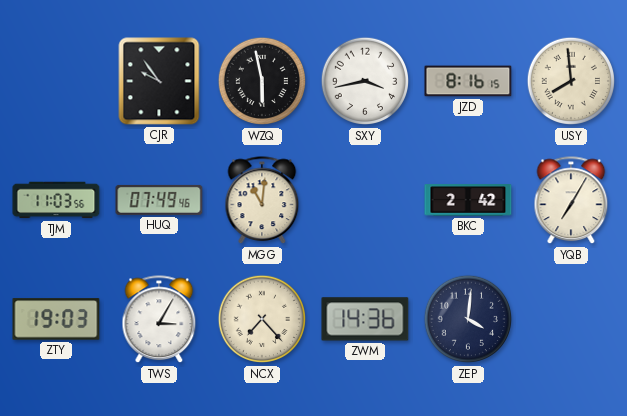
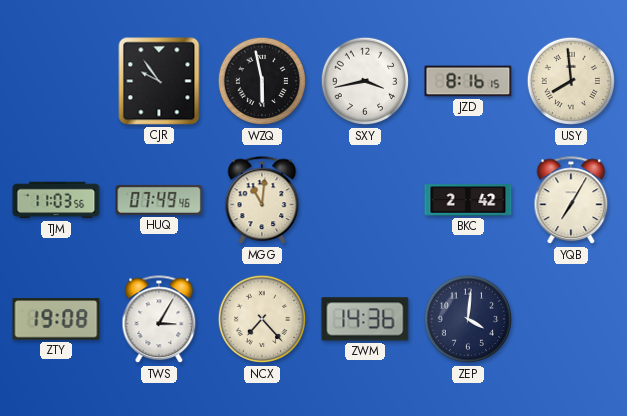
ZTY: 19:03 -> 19:08
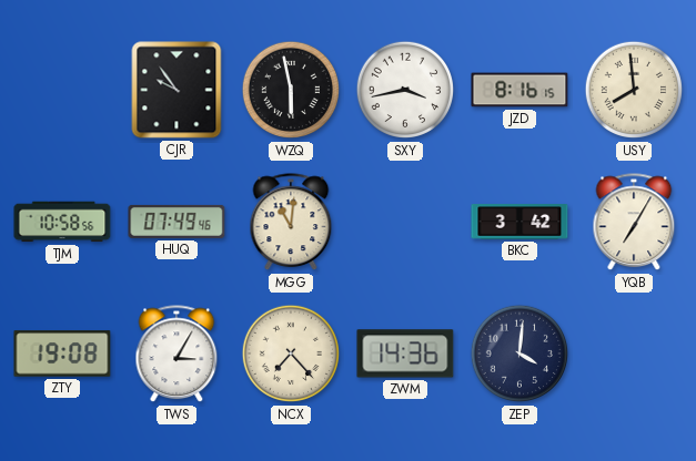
TJM: 11:03 -> 10:58
BKC: 2:42 -> 3:42
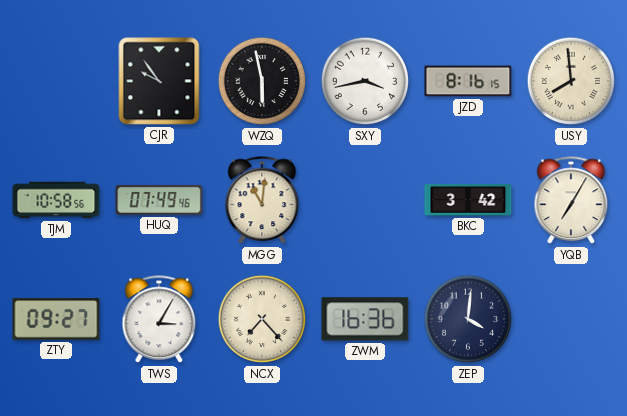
ZTY: 19:08 -> 09:27
ZWM: 14:36 -> 16:36
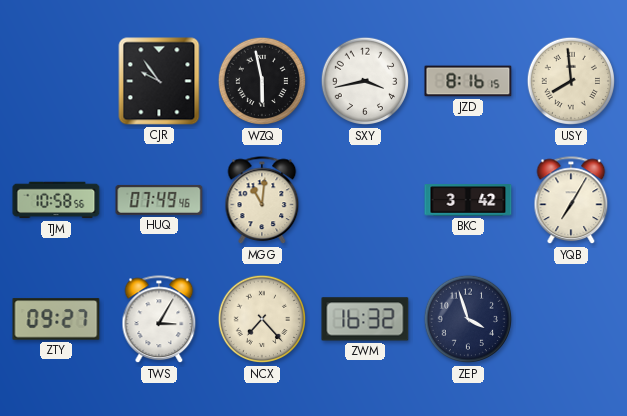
ZWM: 16:36 -> 16:32
ZEP: 4:01 -> 3:57
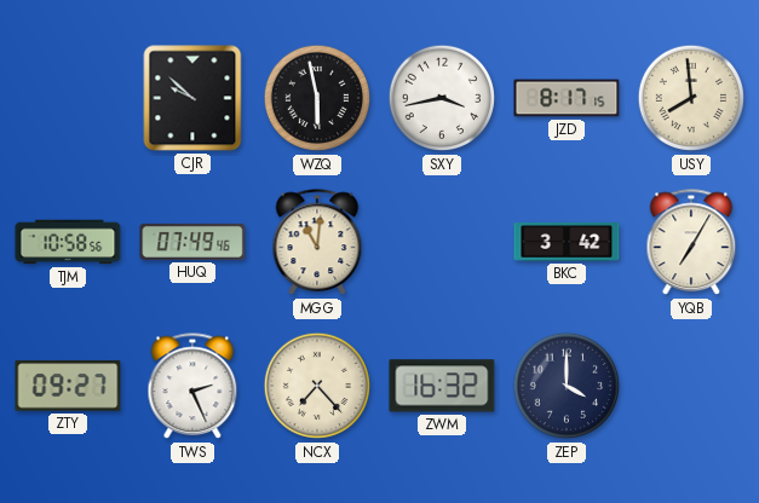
CJR: 9:54 -> 9:52
JZD: 8:16 -> 8:17
TWS: 3:05 -> 2:26
ZEP: 3:57 -> 4:00
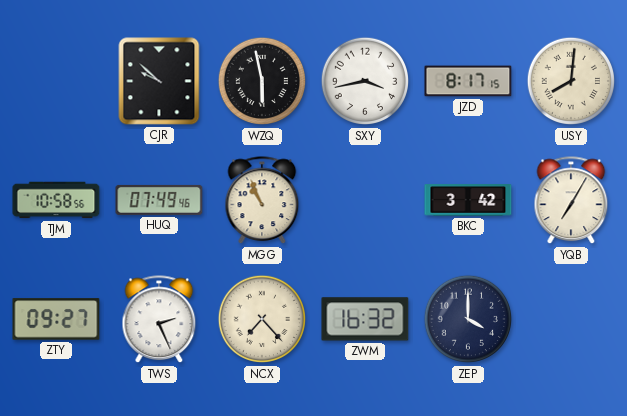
USY: 7:59 -> 8:01
MGG: 11:01 -> 10:56
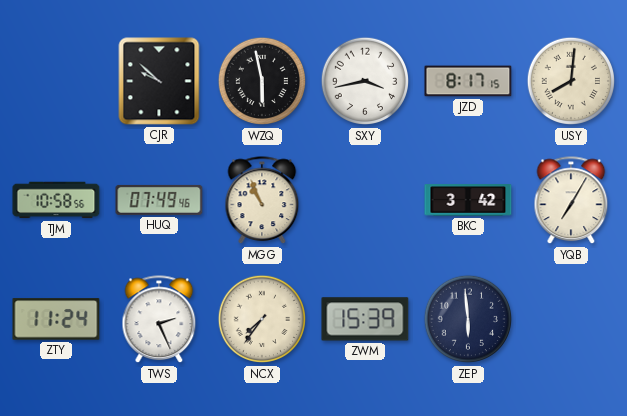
ZTY: 09:27 -> 11:24
NCX: 7:23 -> 7:36
ZWM: 16:32 -> 15:39
ZEP: 4:00 -> 5:59
